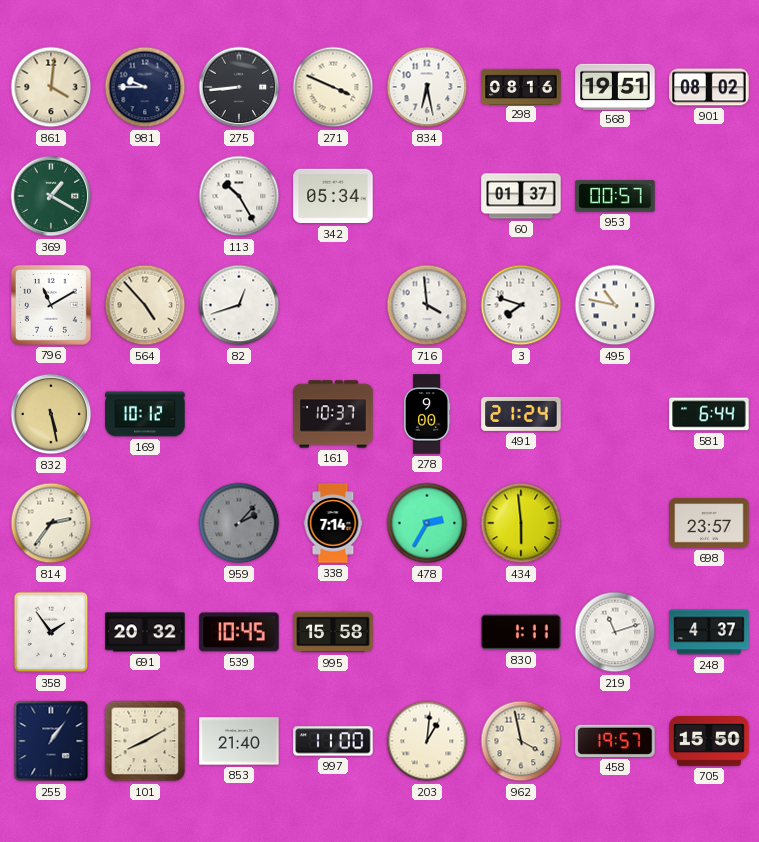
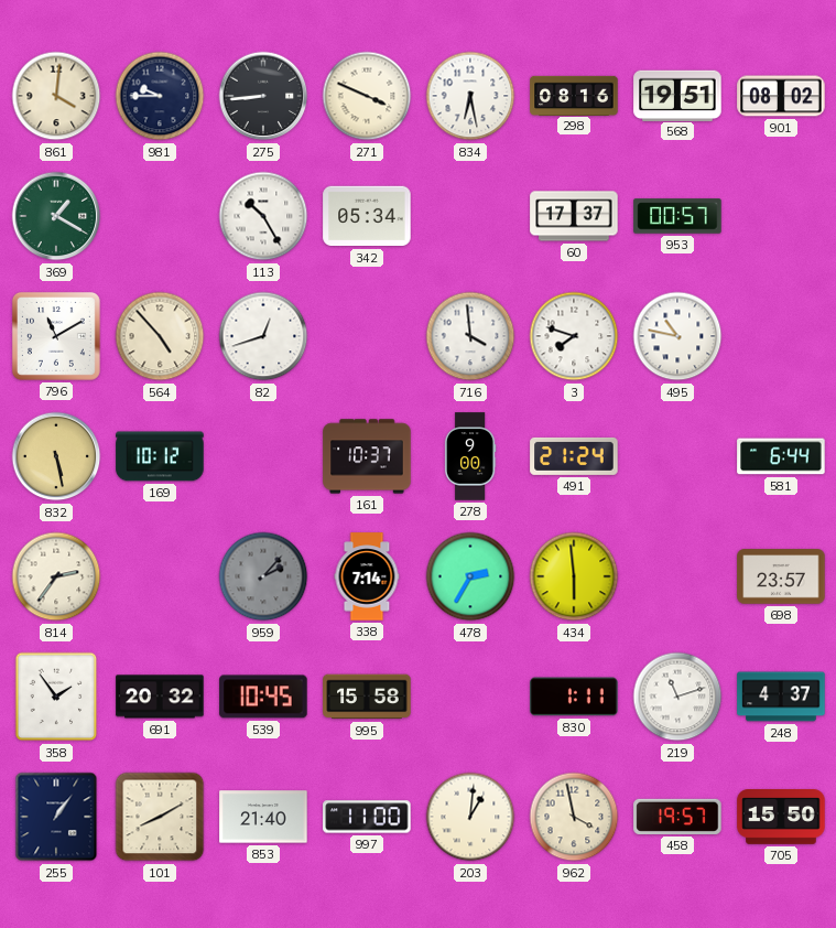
60: 01:37 -> 17:37
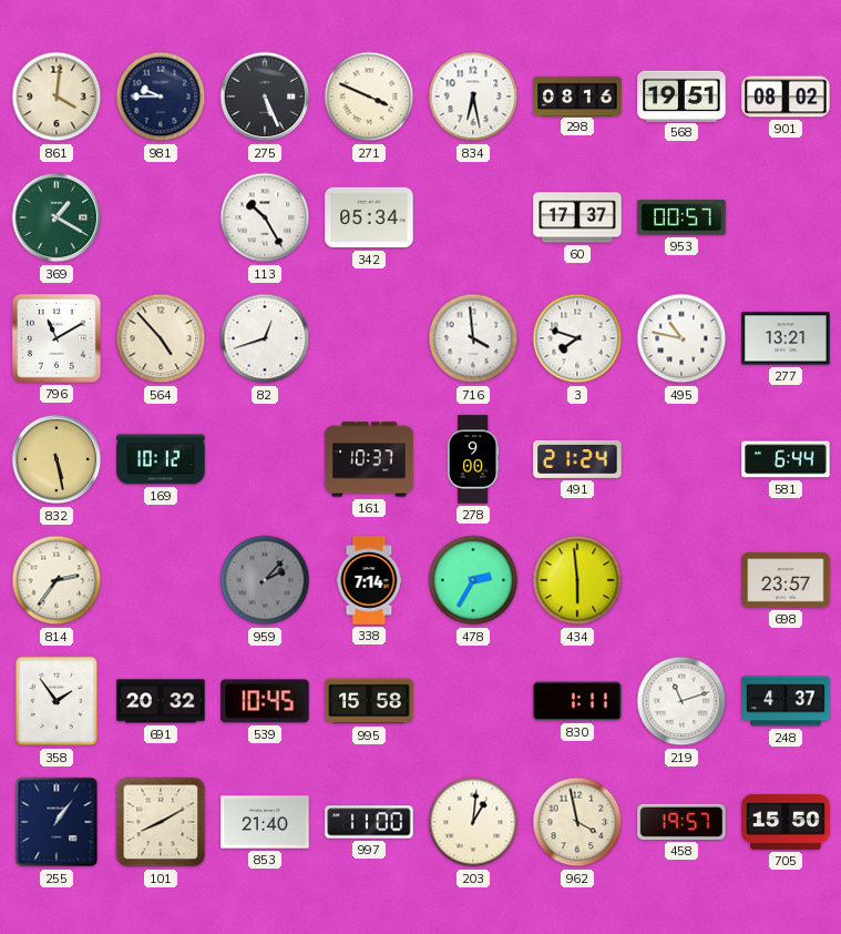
275: 8:44 -> 5:26
277: none -> 13:21
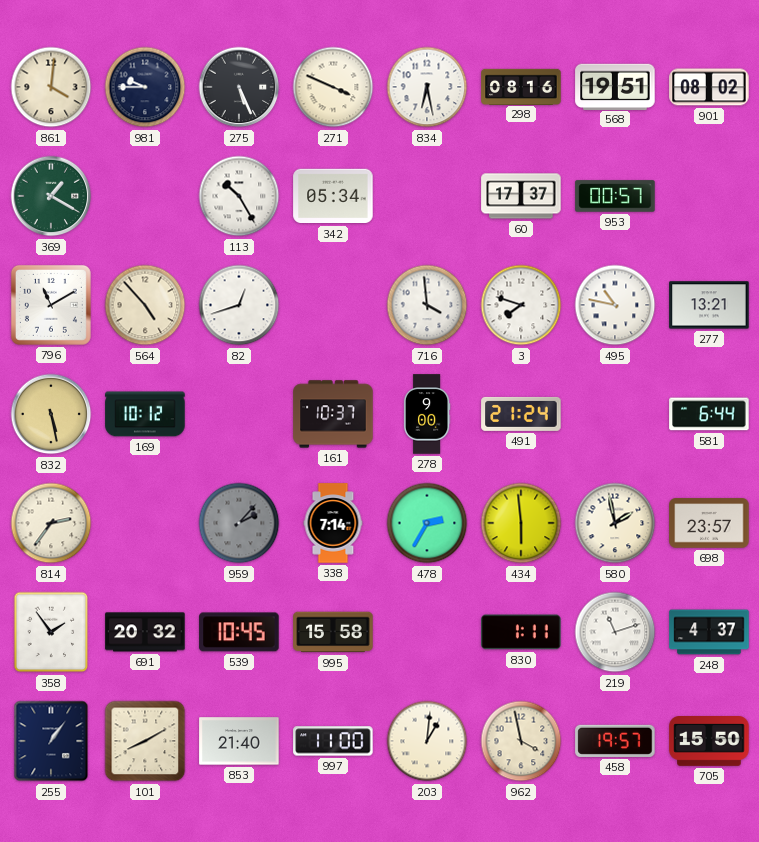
580: none -> 1:58
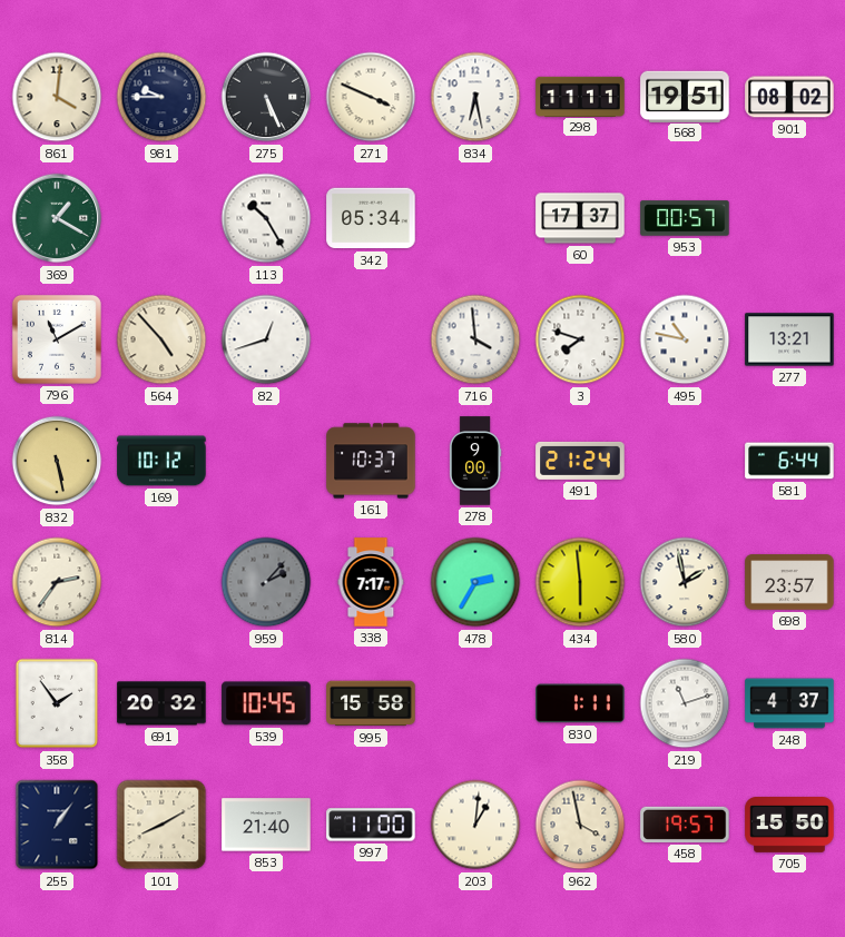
298: 08:16 -> 11:11
338: 7:14 -> 7:17
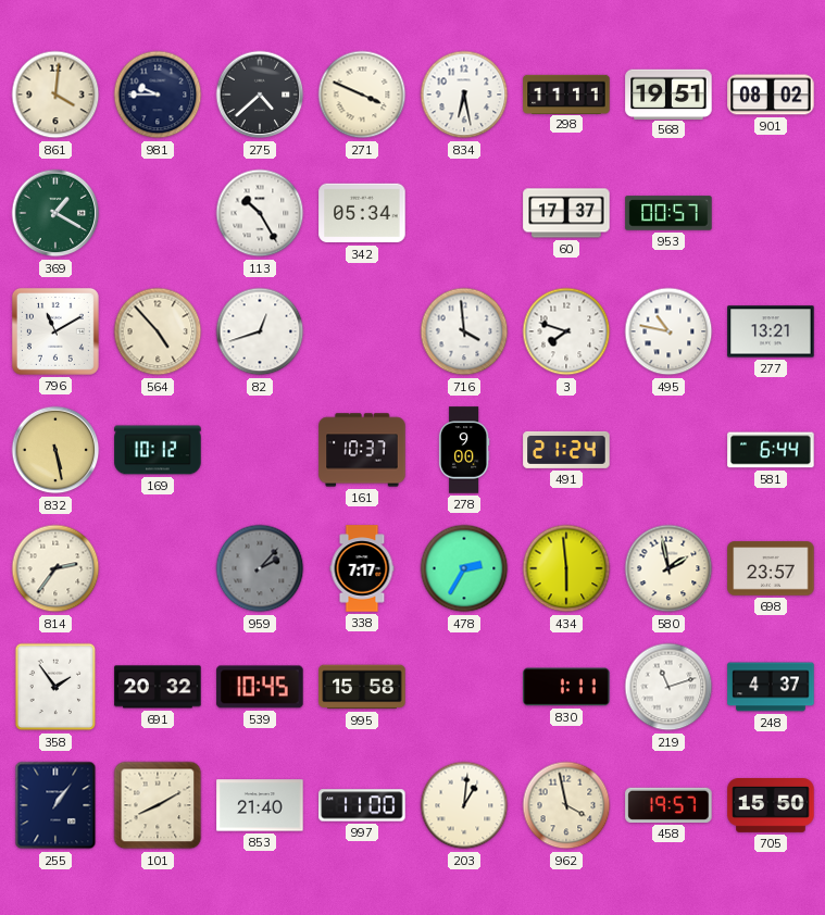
275: 5:26 -> 4:38
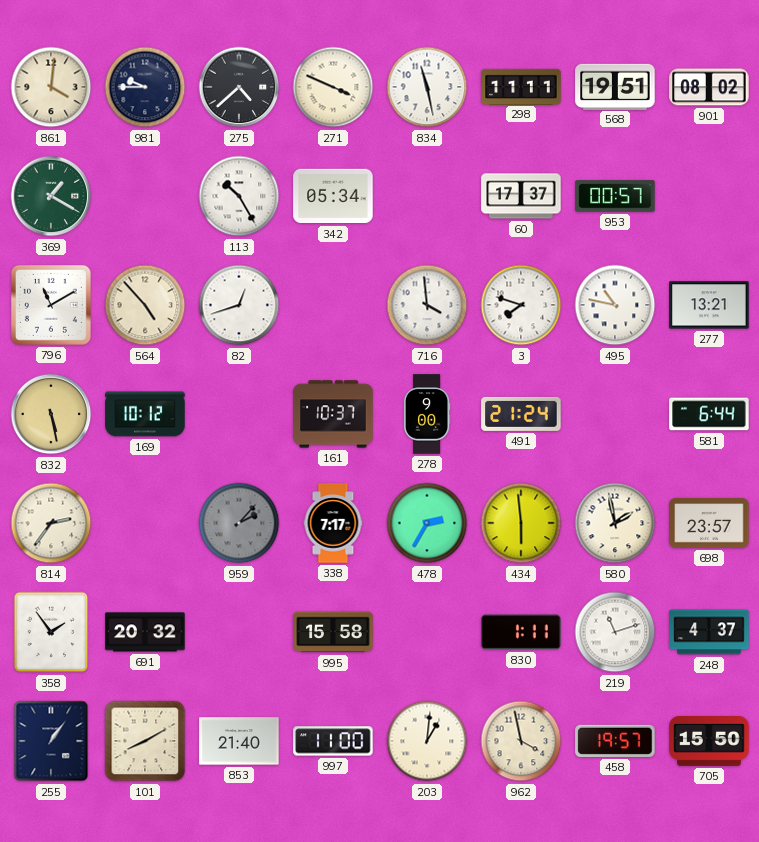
834: 6:28 -> 11:28
539: 10:45 -> none
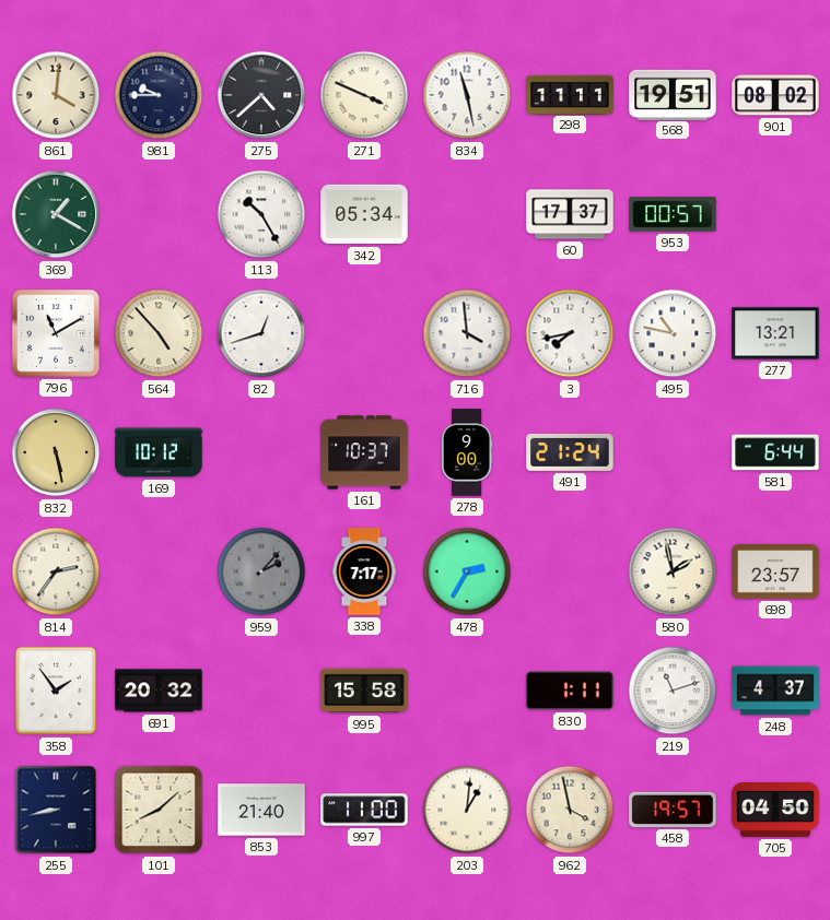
3: 7:48 -> 7:43
434: 5:59 -> none
255: 1:06 -> 8:43
101: 8:10 -> 8:08
705: 15:50 -> 04:50
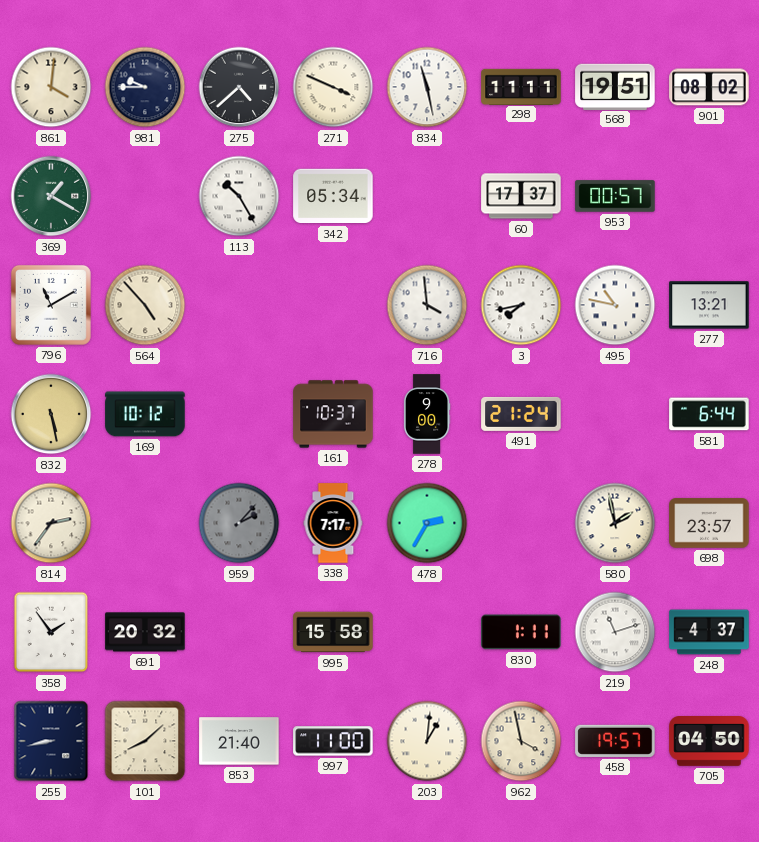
82: 12:42 -> none
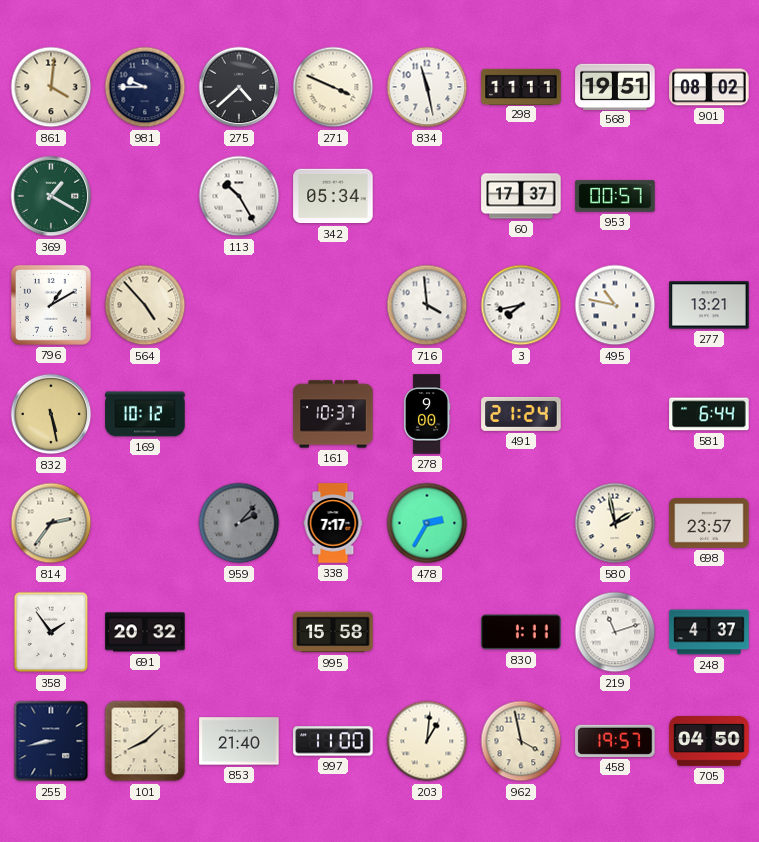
796: 11:10 -> 1:10
